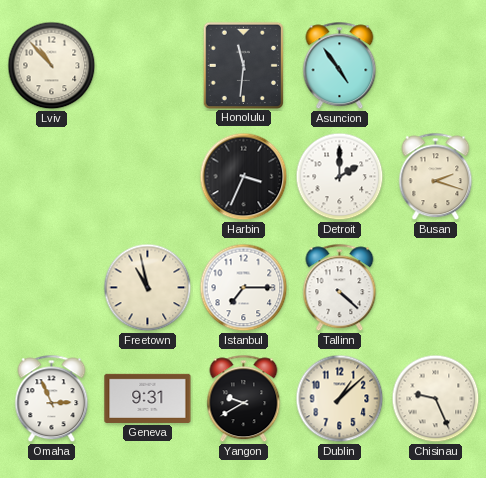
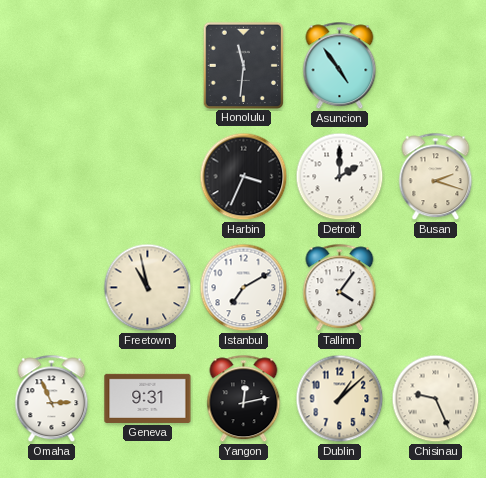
Lviv: 10:53 -> none
Istanbul: 7:15 -> 7:10
Tallinn: 4:22 -> 4:06
Yangon: 9:40 -> 12:13
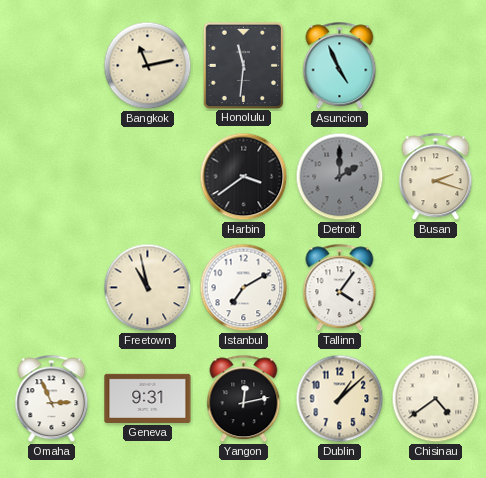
Bangkok: none -> 11:13
Asuncion: 4:54 -> 4:56
Harbin: 3:34 -> 3:39
Detroit dial: white -> grey
Chisinau: 9:26 -> 4:39
